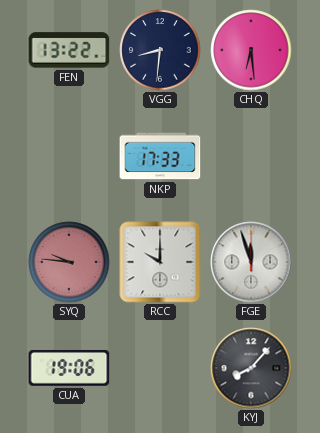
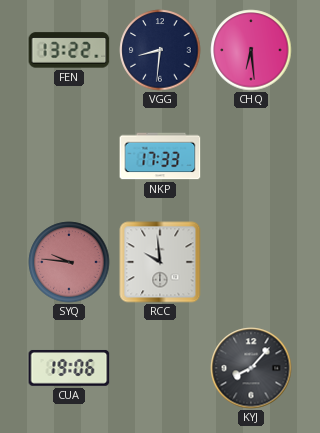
RCC: 10:00 -> 9:59
FGE: 11:57 -> none
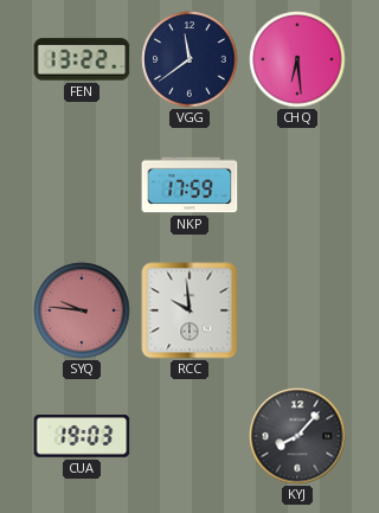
VGG: 8:31 -> 11:39
NKP: 17:33 -> 17:59
CUA: 19:06 -> 19:03
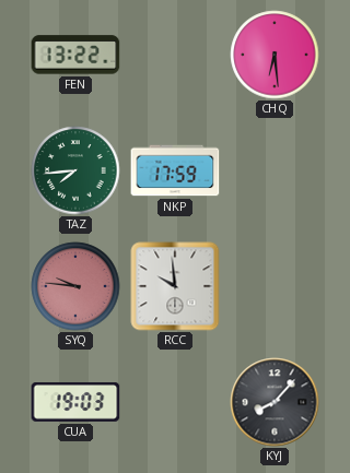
VGG: 11:39 -> none
TAZ: none -> 7:44
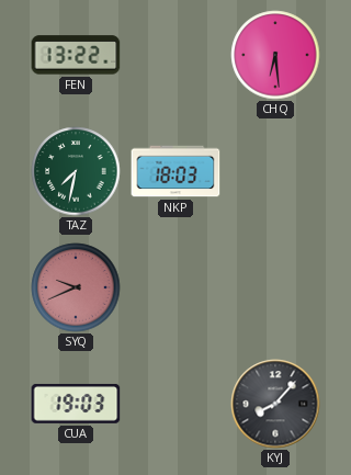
TAZ: 7:44 -> 7:32
NKP: 17:59 -> 18:03
SYQ: 9:46 -> 9:41
RCC: 9:59 -> none
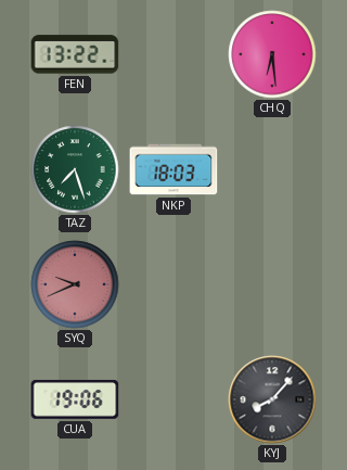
TAZ: 7:32 -> 7:27
CUA: 19:03 -> 19:06
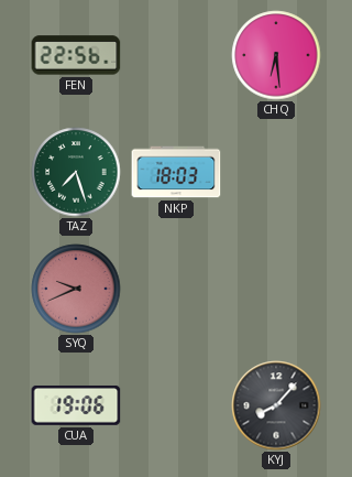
FEN: 13:22 -> 22:56
